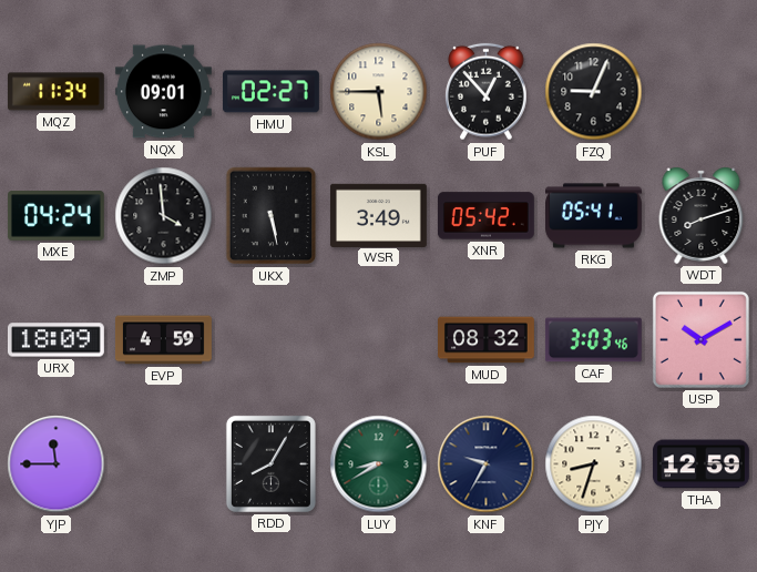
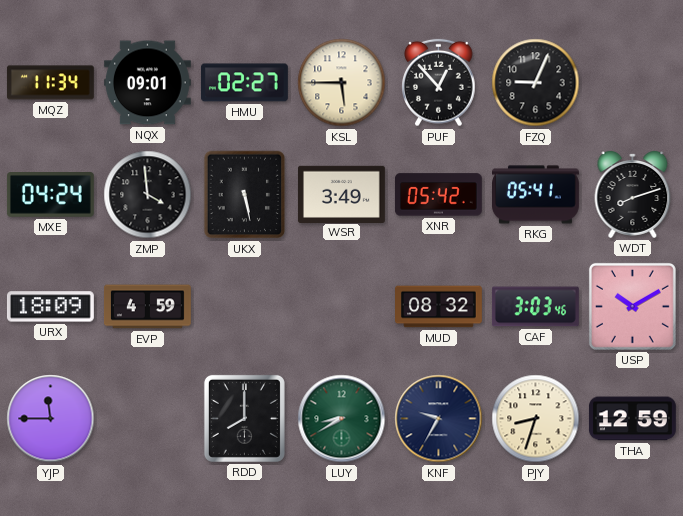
RDD: 8:05 -> 8:00
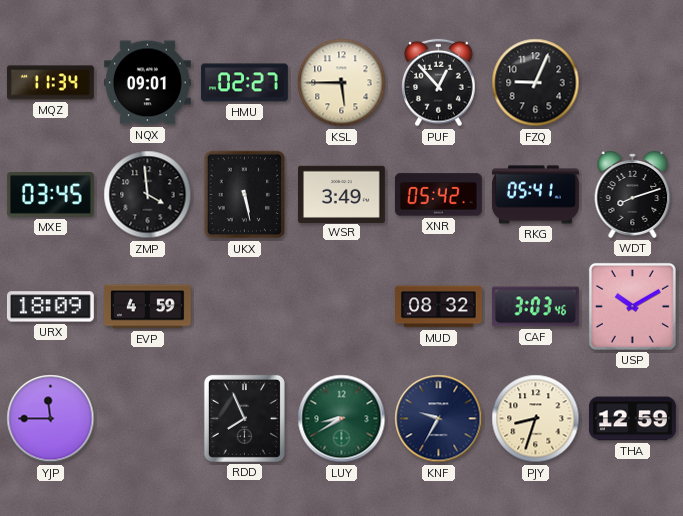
MXE: 04:24 -> 03:45
RDD: 8:00 -> 7:56
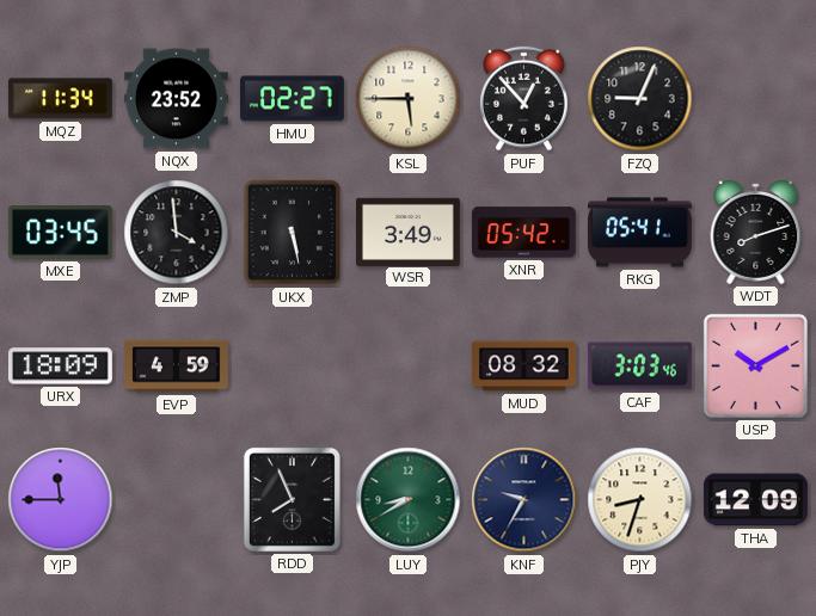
NQX: 09:01 -> 23:52
THA: 12:59 -> 12:09
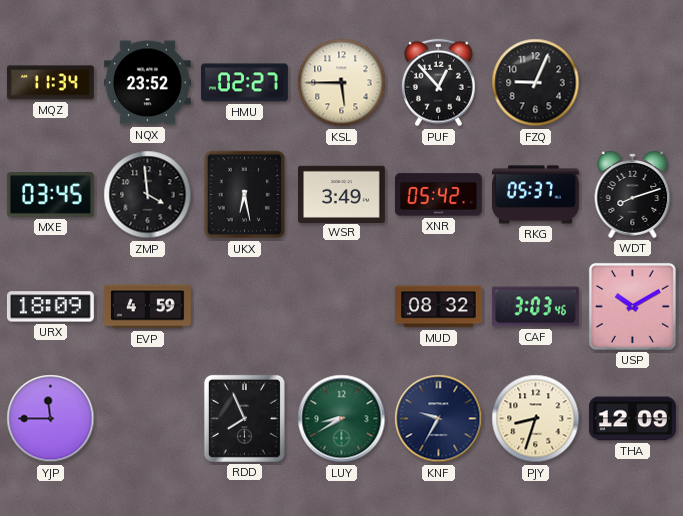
UKX: 5:28 -> 6:28
RKG: 05:41 -> 05:37
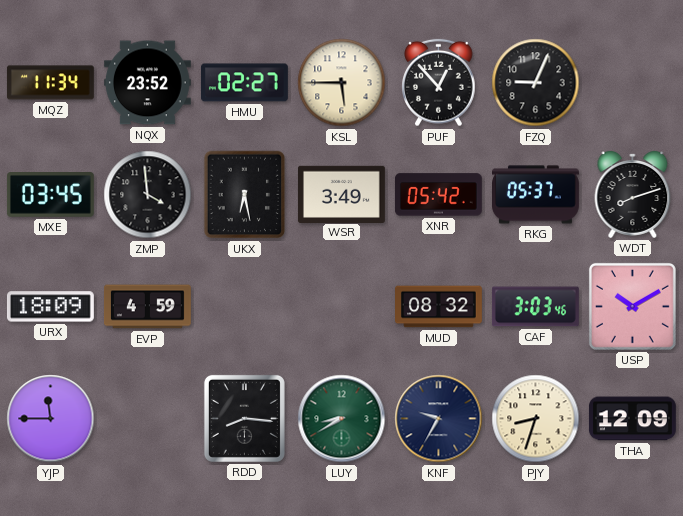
RDD: 7:56 -> 8:16
